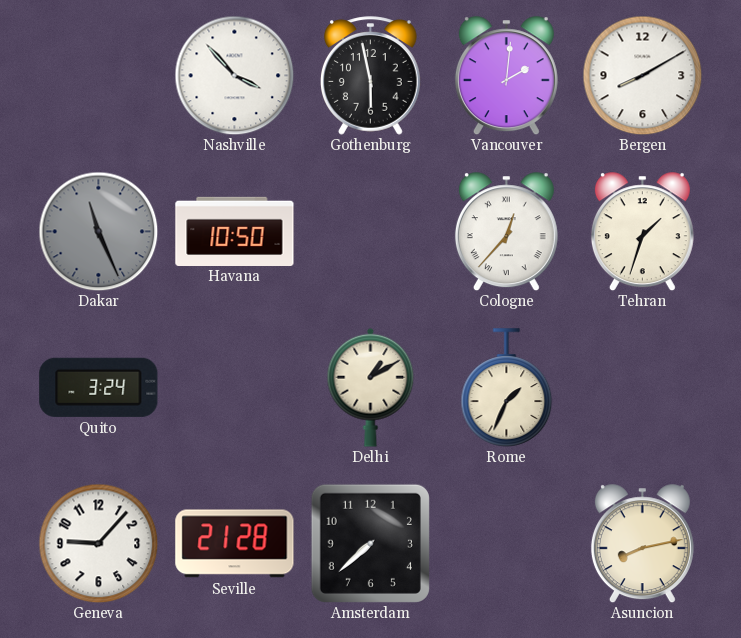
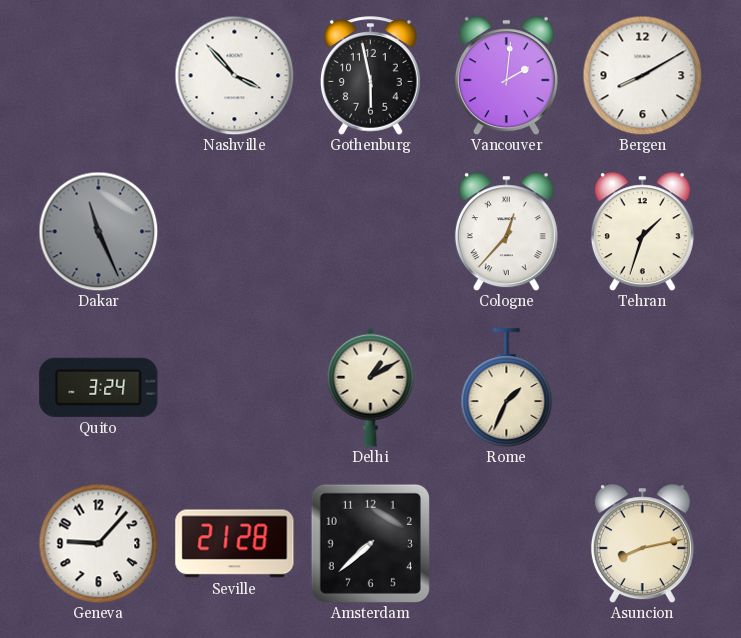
Havana: 10:50 -> none
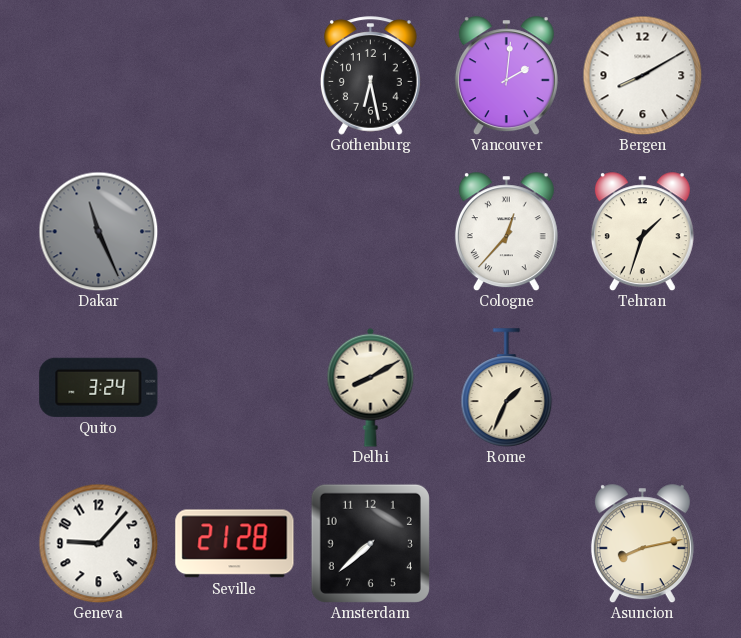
Nashville: 3:53 -> none
Gothenburg: 5:58 -> 6:28
Delhi: 1:10 -> 8:10
